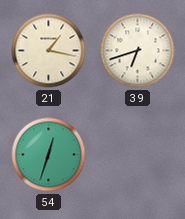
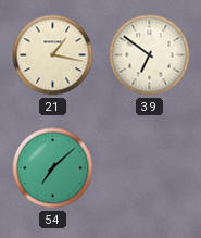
39: 6:42 -> 6:51
54: 12:33 -> 7:08
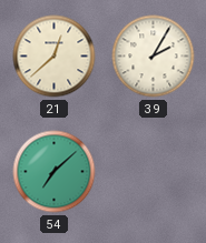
21: 1:17 -> 12:38
39: 6:51 -> 2:05
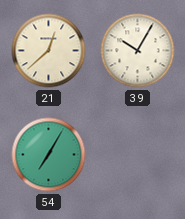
39: 2:05 -> 10:05
54: 7:08 -> 7:05
